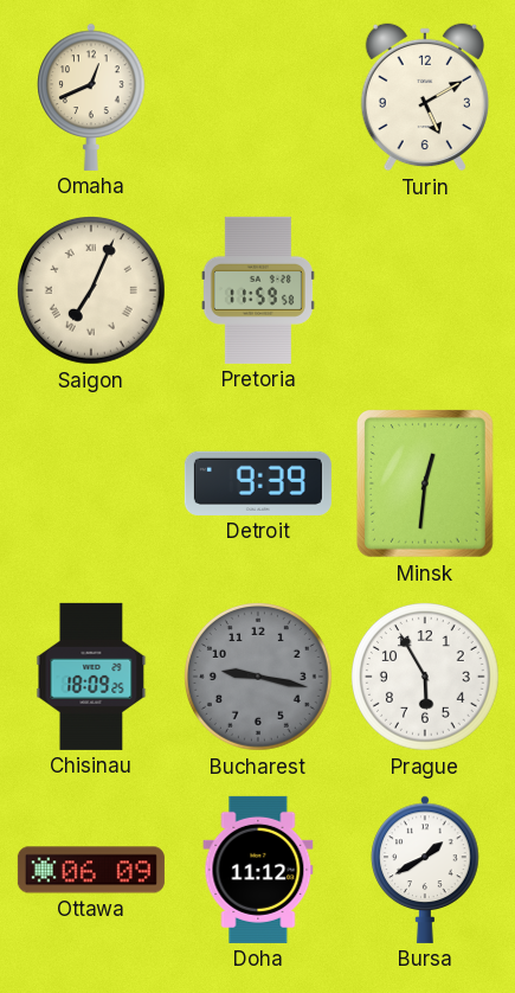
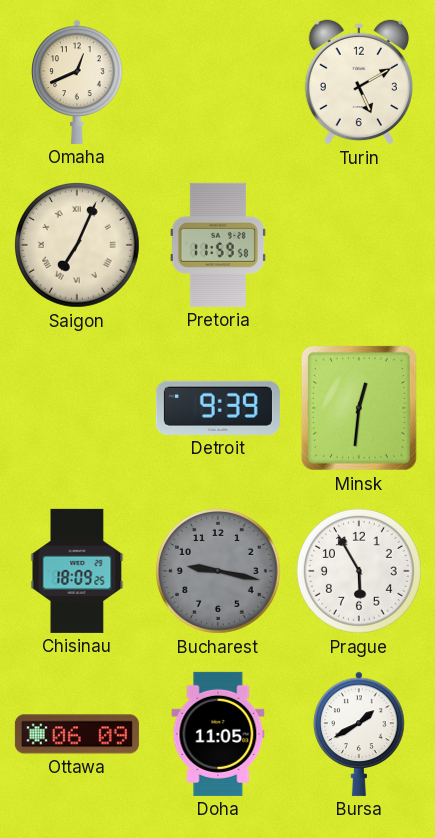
Doha: 11:12 -> 11:05
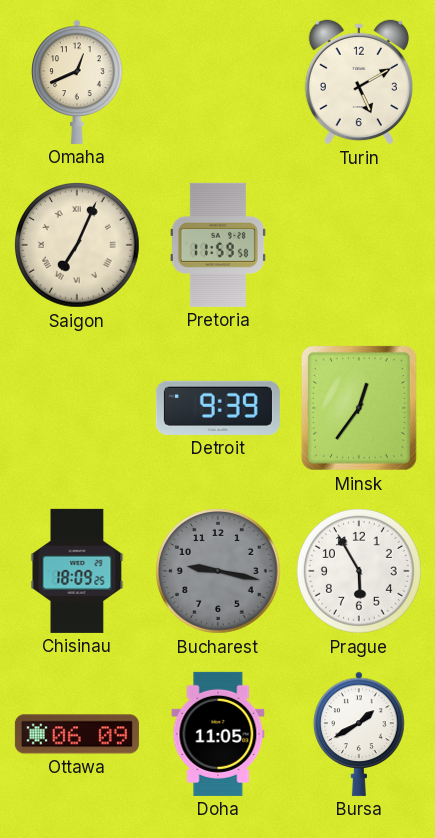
Minsk: 12:31 -> 12:36
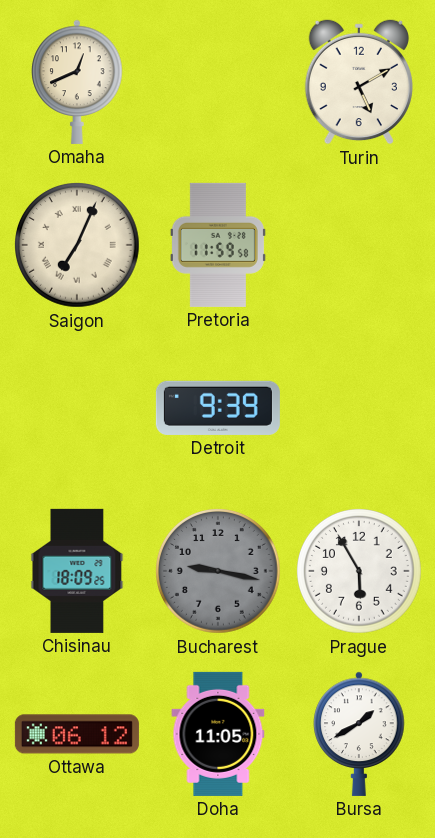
Minsk: 12:36 -> none
Ottawa: 06:09 -> 06:12
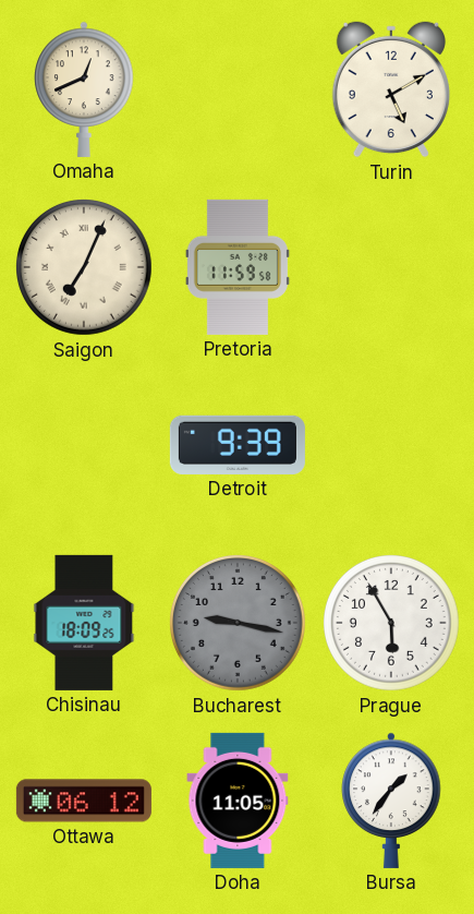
Bursa: 1:40 -> 1:36
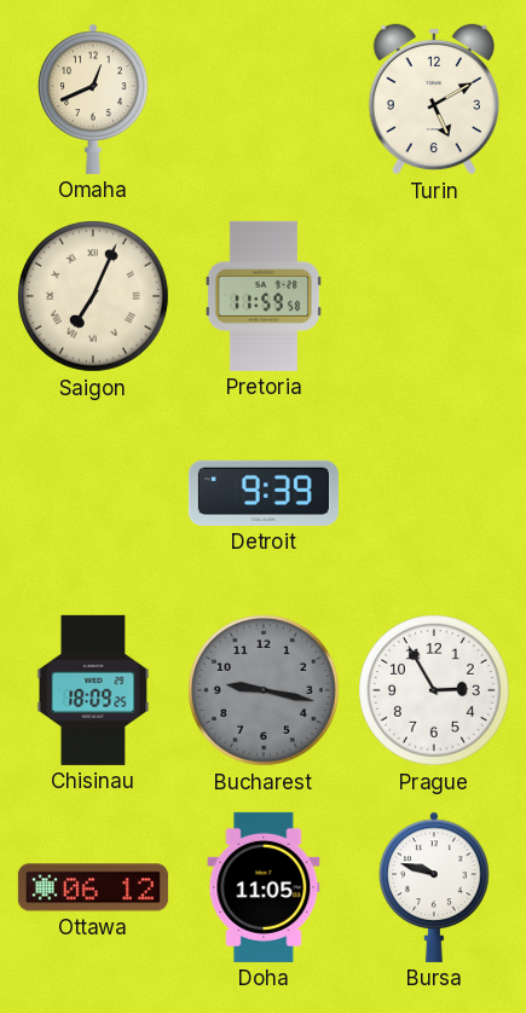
Prague: 5:55 -> 2:55
Bursa: 1:36 -> 9:48
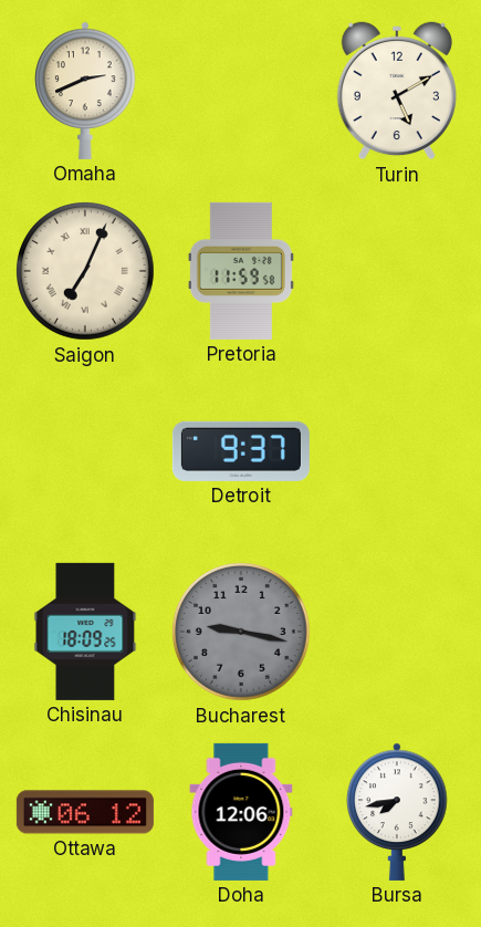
Omaha: 12:41 -> 2:41
Detroit: 9:39 -> 9:37
Prague: 2:55 -> none
Doha: 11:05 -> 12:06
Bursa: 9:48 -> 7:43
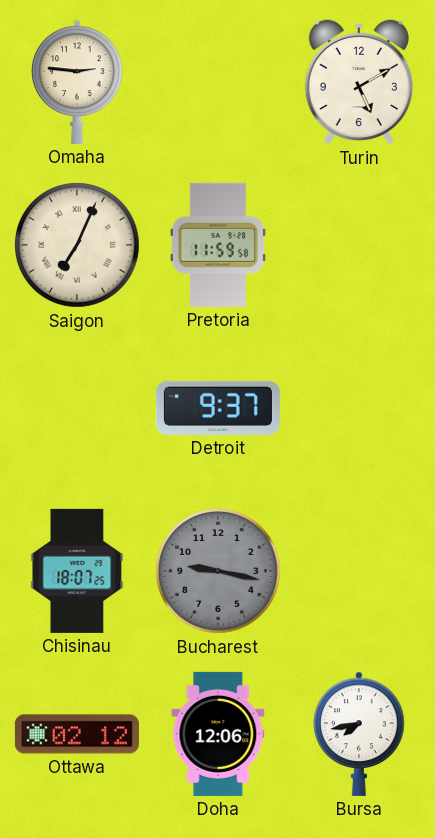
Omaha: 2:41 -> 2:46
Chisinau: 18:09 -> 18:07
Ottawa: 06:12 -> 02:12
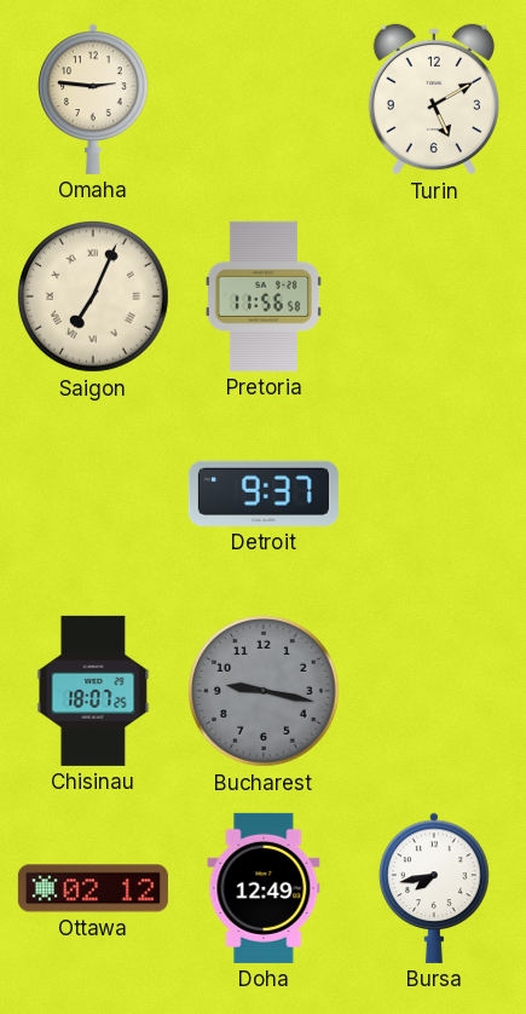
Pretoria: 11:59 -> 11:56
Doha: 12:06 -> 12:49
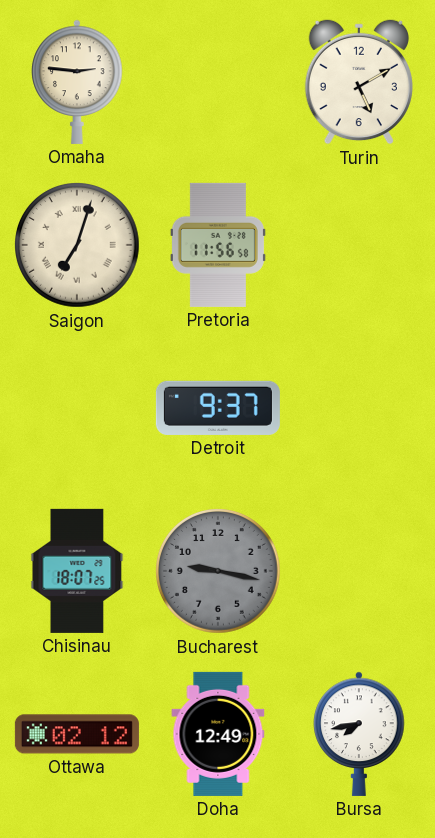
Saigon: 7:04 -> 7:03
